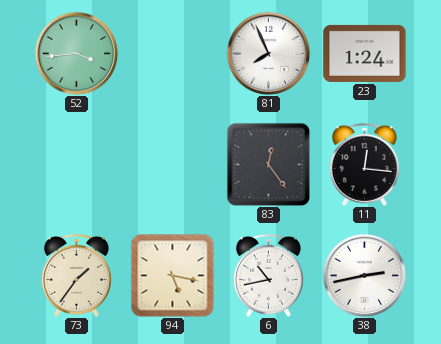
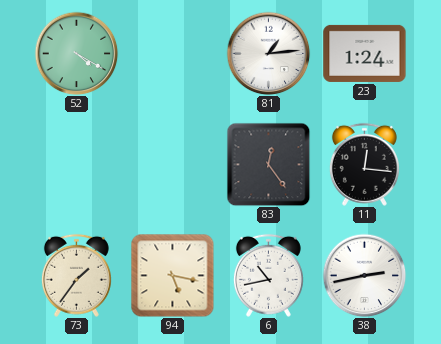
52: 3:44 -> 4:20
81: 7:56 -> 1:14
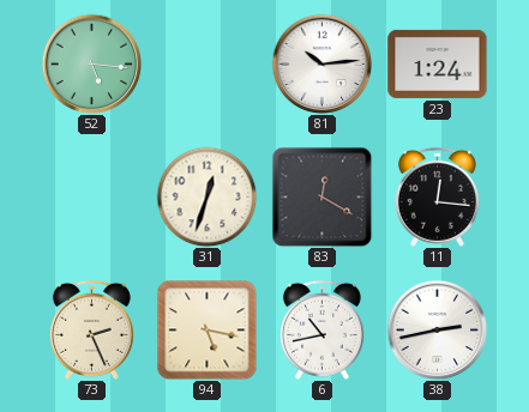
52: 4:20 -> 5:16
81: 1:14 -> 10:14
31: none -> 12:33
83: 12:24 -> 12:20
73: 1:36 -> 2:26
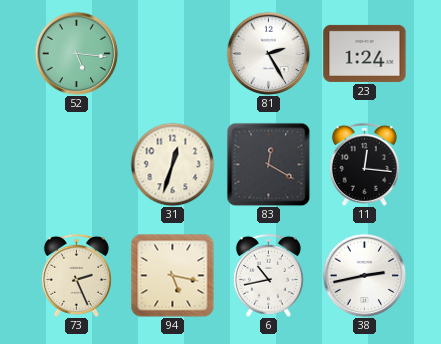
81: 10:14 -> 2:25
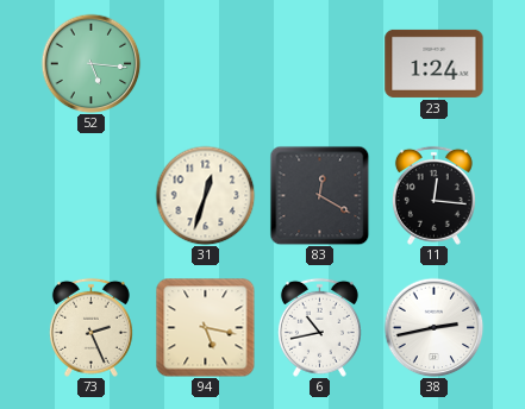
81: 2:25 -> none
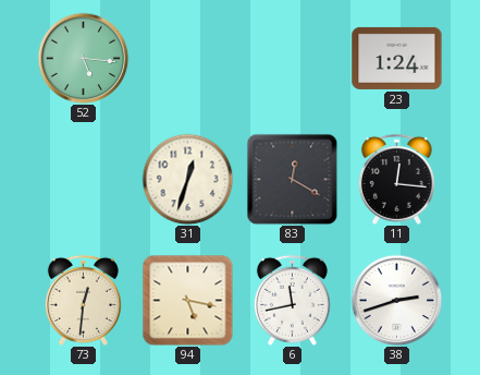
73: 2:26 -> 12:31
6: 10:43 -> 11:43
38: 2:43 -> 2:42
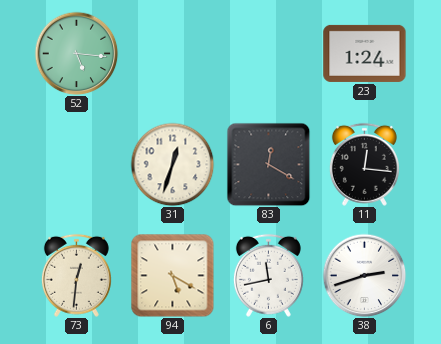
94: 5:17 -> 5:20
